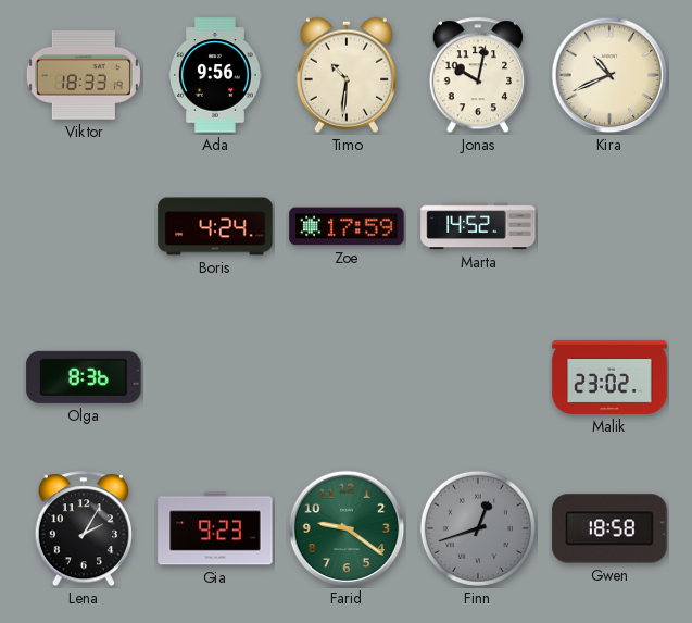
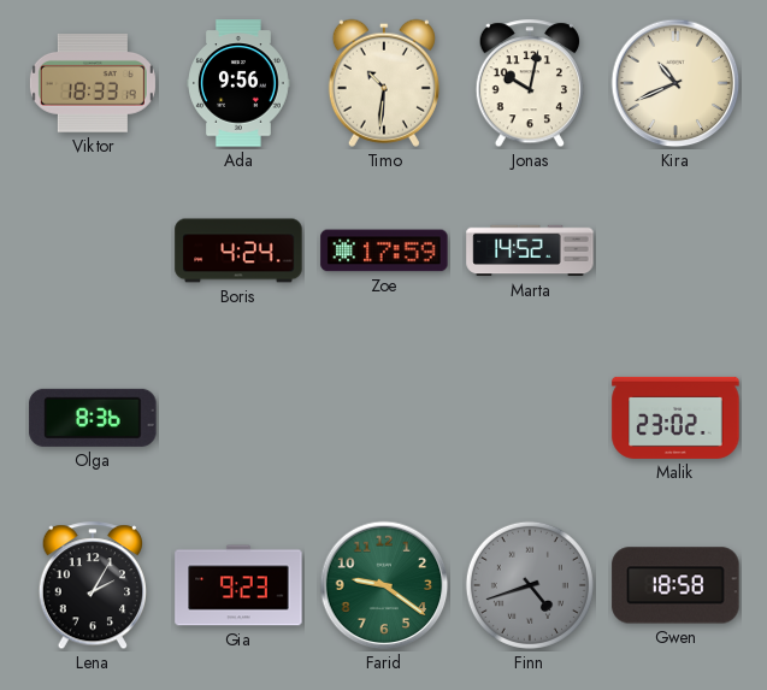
Finn: 12:42 -> 4:42
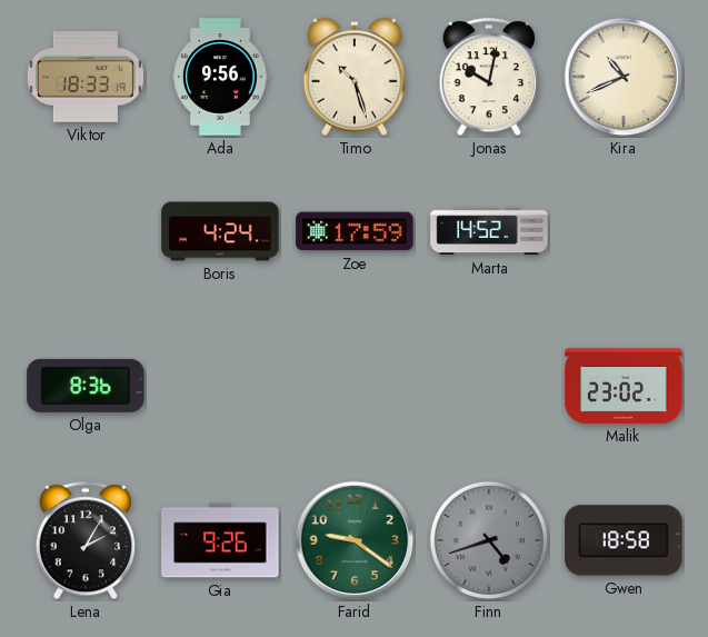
Timo: 10:31 -> 10:27
Gia: 9:23 -> 9:26
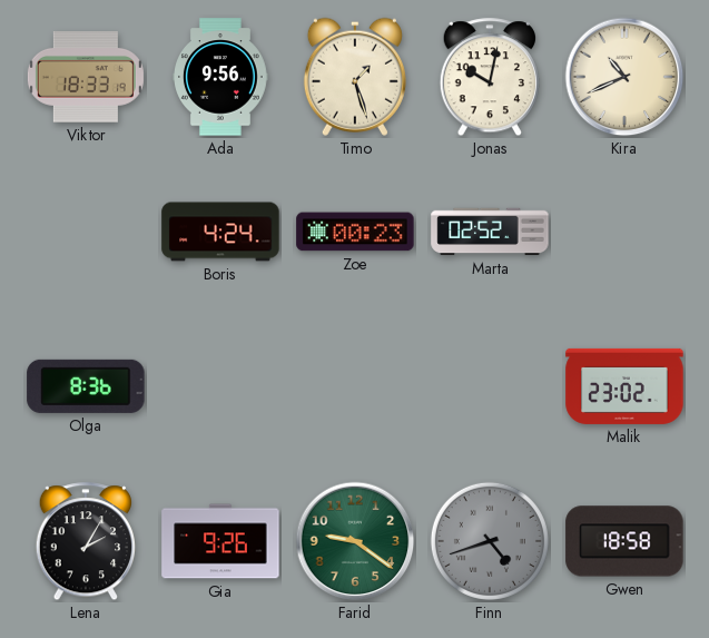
Timo: 10:27 -> 1:27
Zoe: 17:59 -> 00:23
Marta: 14:52 -> 02:52
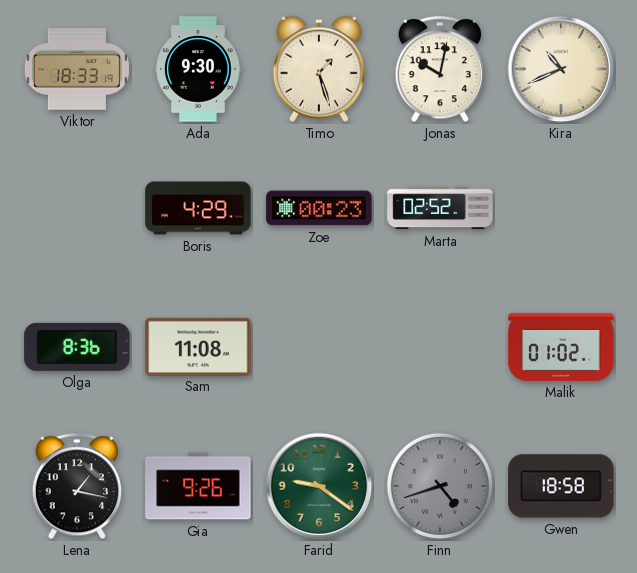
Ada: 9:56 -> 9:30
Boris: 4:24 -> 4:29
Sam: none -> 11:08
Malik: 23:02 -> 01:02
Lena: 2:05 -> 1:17
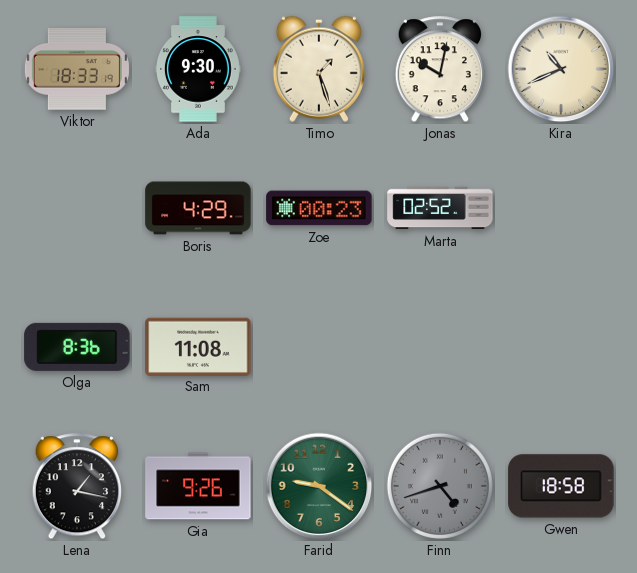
Malik: 01:02 -> none
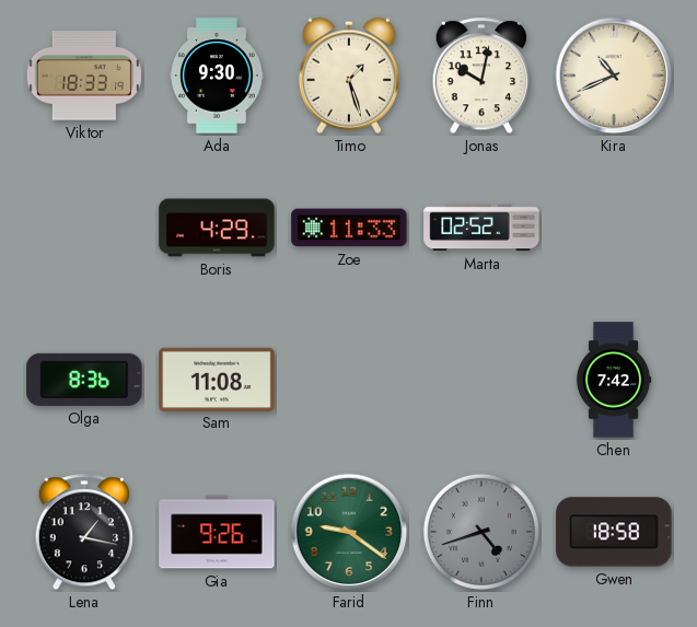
Zoe: 00:23 -> 11:33
Chen: none -> 7:42
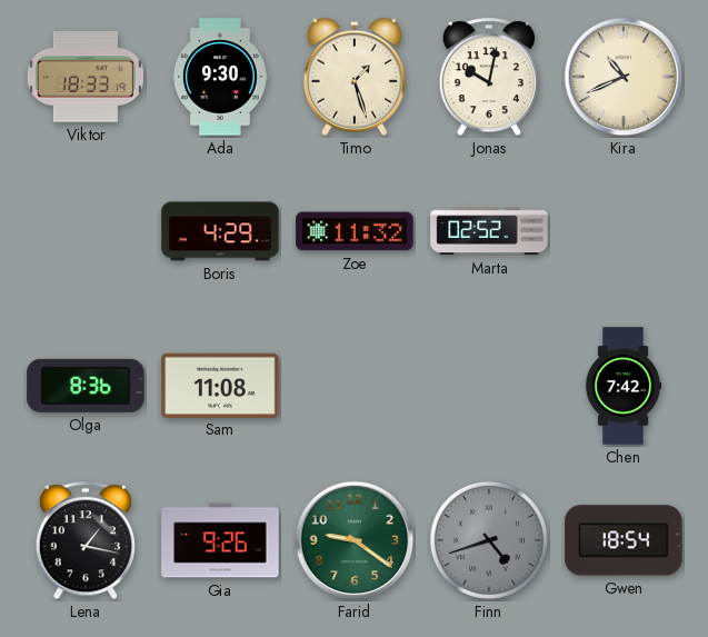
Zoe: 11:33 -> 11:32
Gwen: 18:58 -> 18:54
